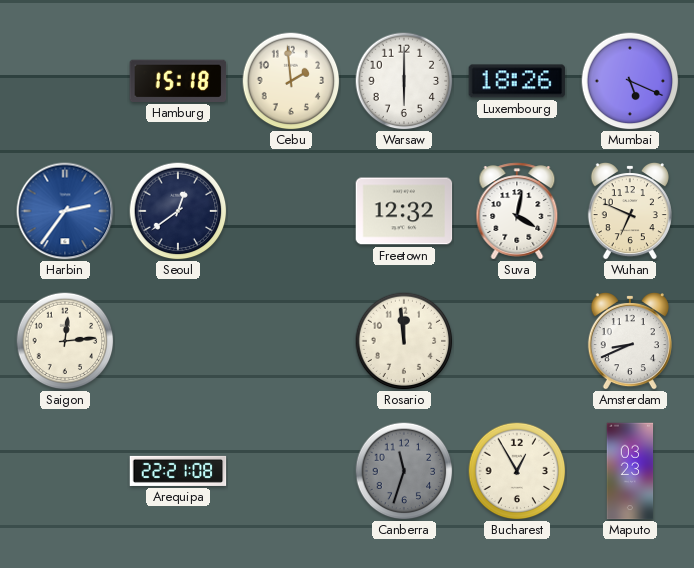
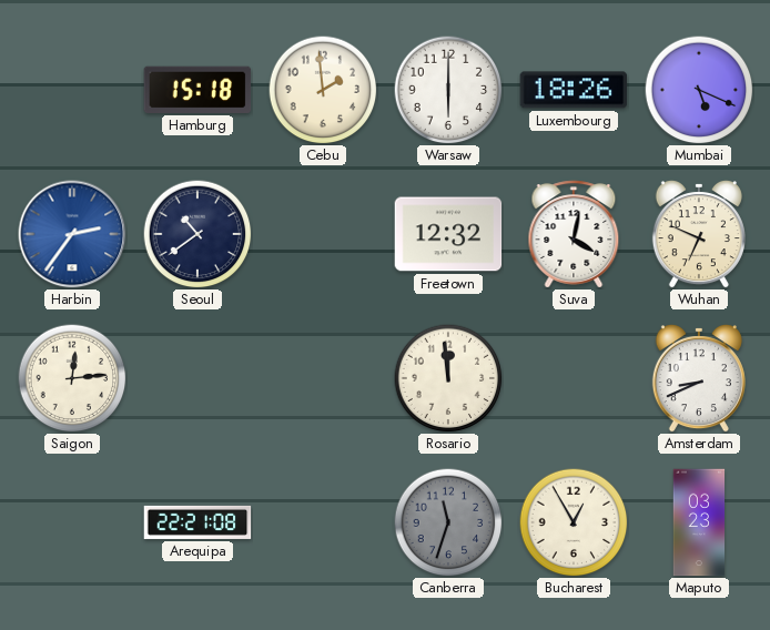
Seoul: 12:39 -> 10:39
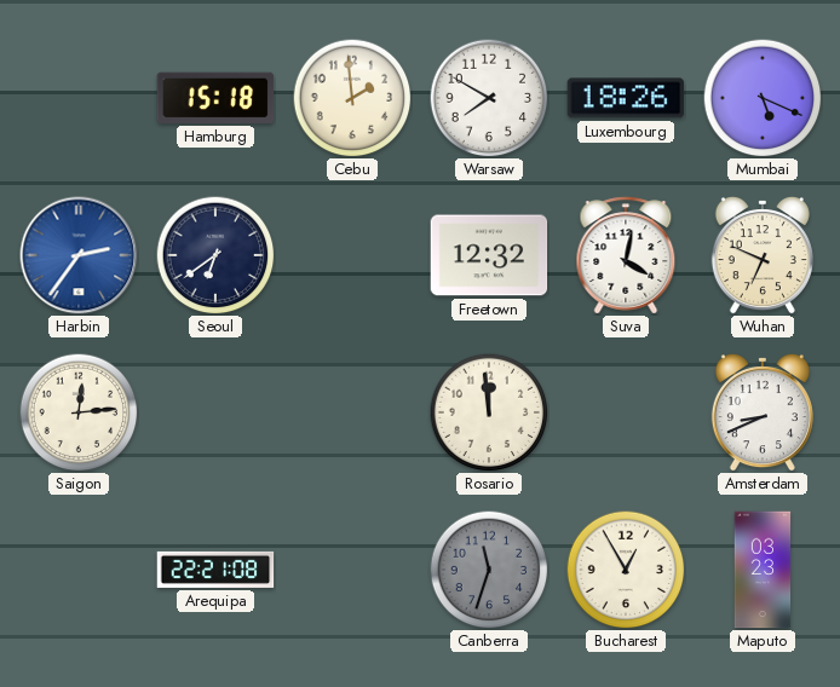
Warsaw: 6:00 -> 7:50
Seoul: 10:39 -> 6:39
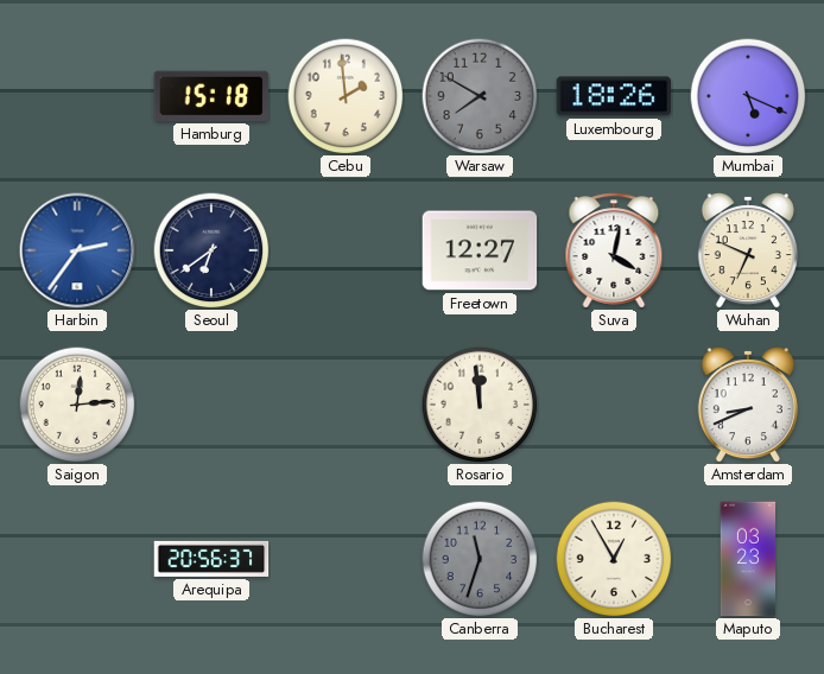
Warsaw dial: white -> grey
Freetown: 12:32 -> 12:27
Arequipa: 22:21 -> 20:56
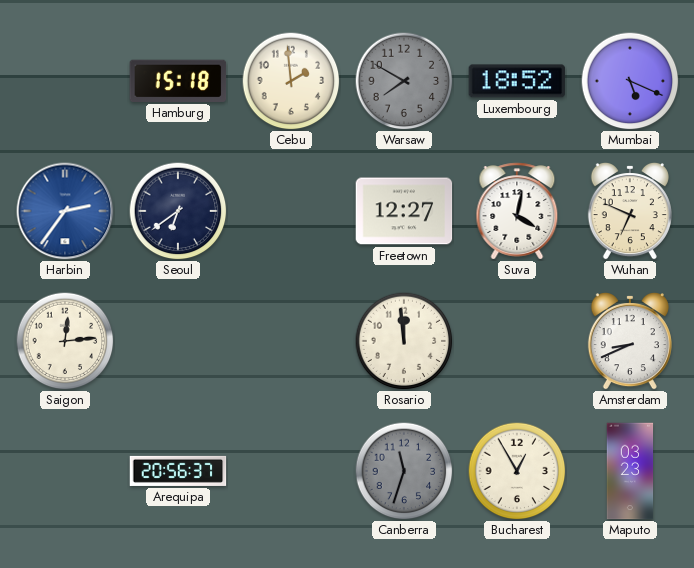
Luxembourg: 18:26 -> 18:52
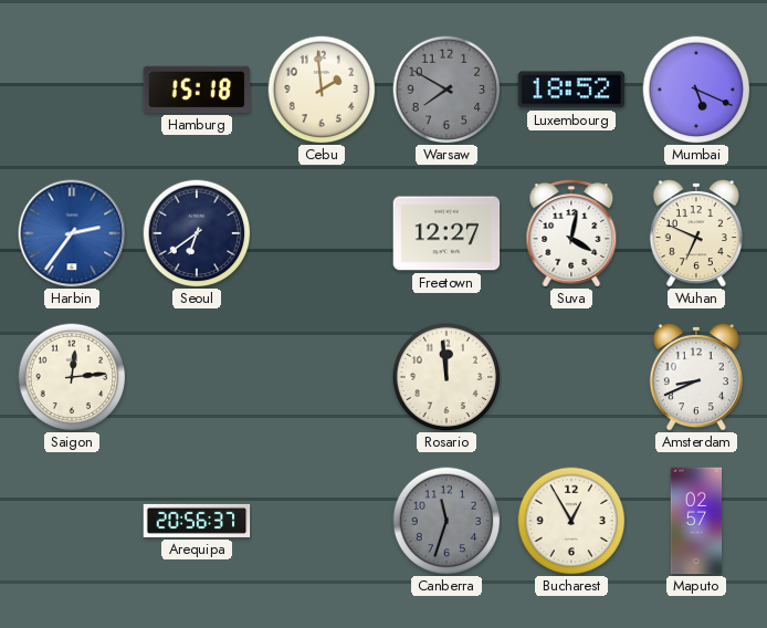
Maputo: 03:23 -> 02:57
